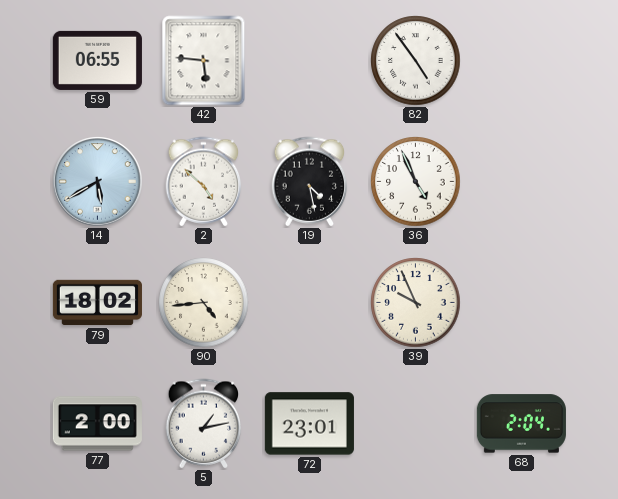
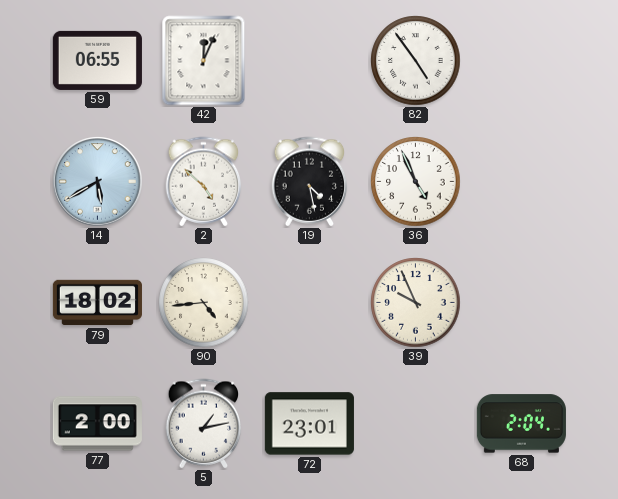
42: 5:46 -> 12:04
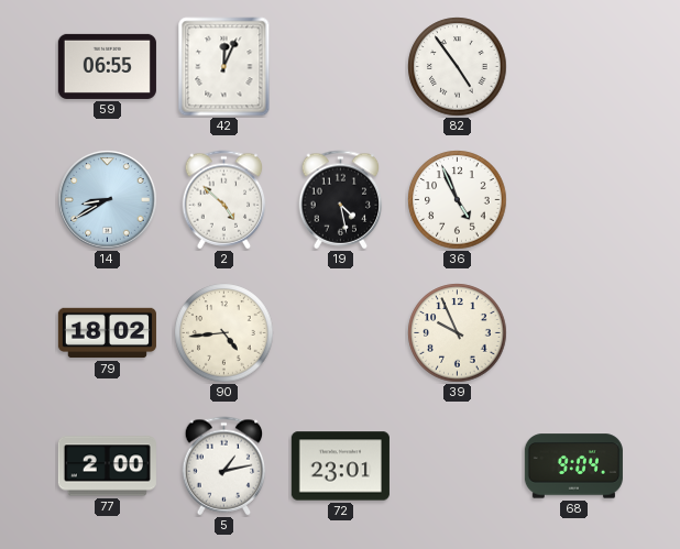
14: 5:40 -> 8:40
68: 2:04 -> 9:04
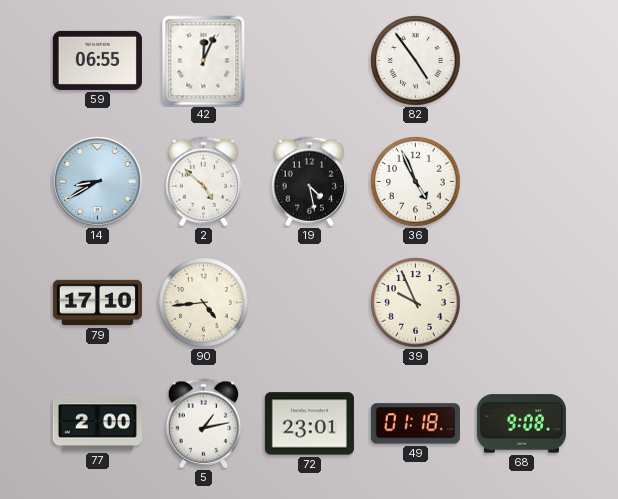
79: 18:02 -> 17:10
49: none -> 01:18
68: 9:04 -> 9:08
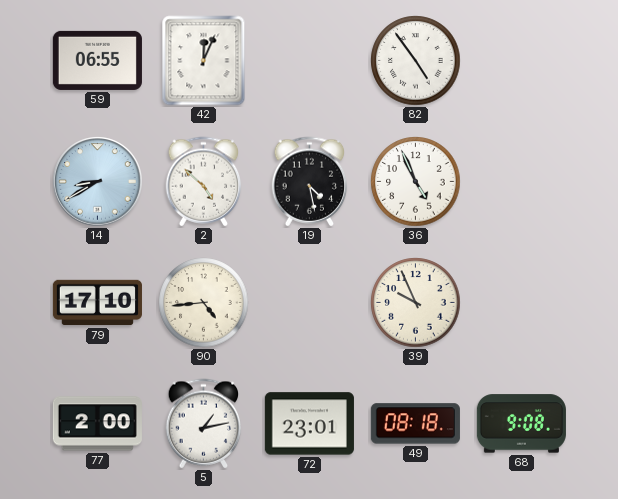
49: 01:18 -> 08:18
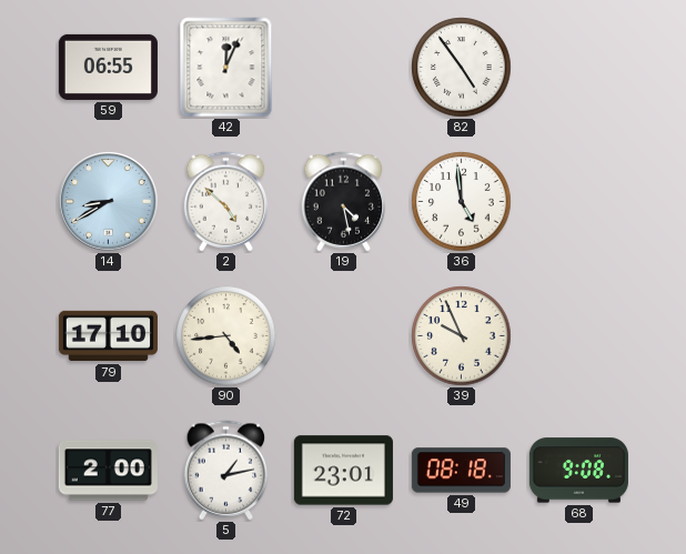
36: 4:56 -> 4:59
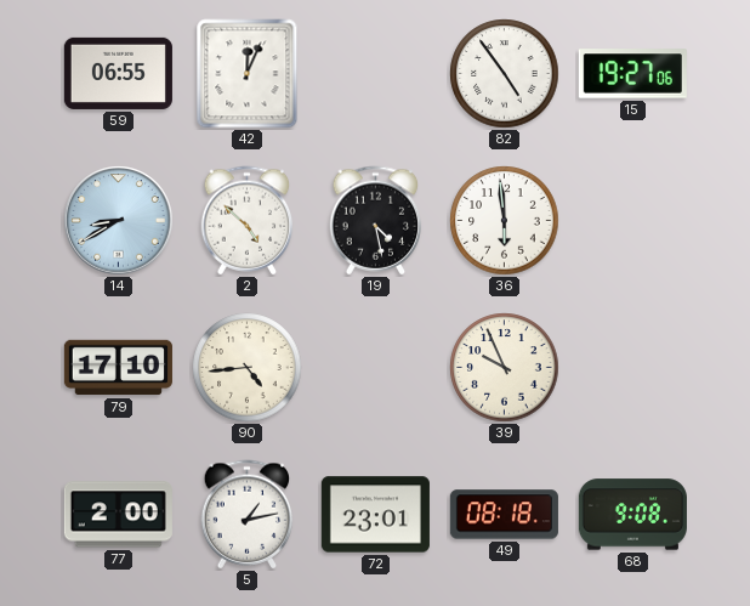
15: none -> 19:27
36: 4:59 -> 5:59
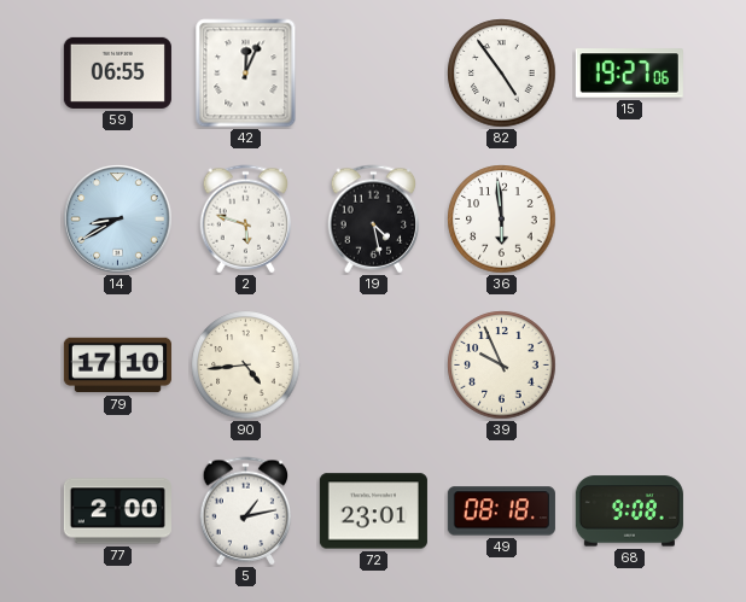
2: 4:52 -> 5:48
